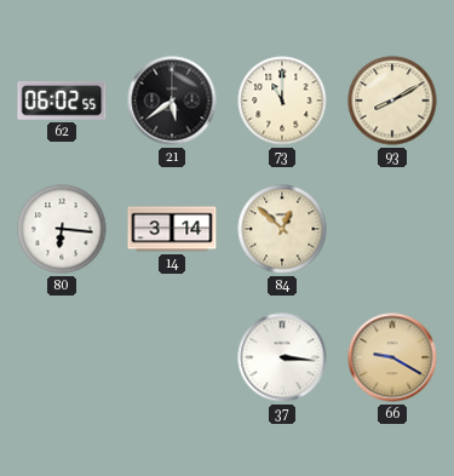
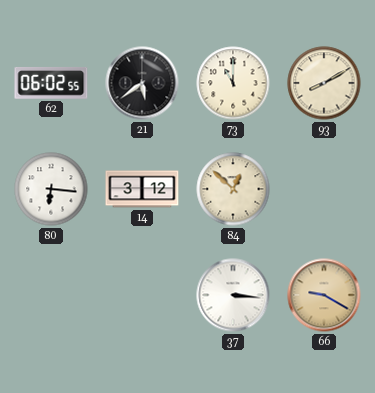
14: 3:14 -> 3:12
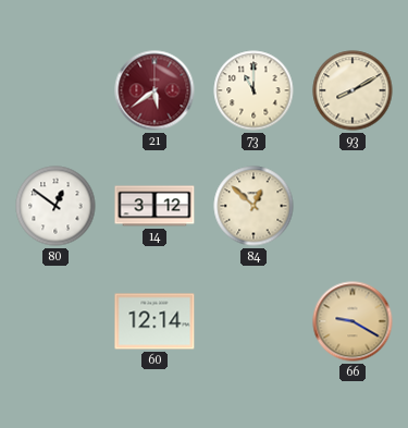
62: 06:02 -> none
21 dial: black -> burgundy
80: 6:16 -> 12:51
60: none -> 12:14
37: 3:16 -> none
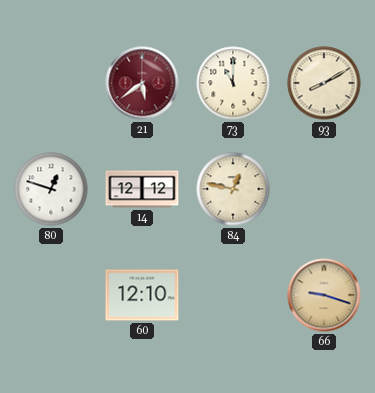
80: 12:51 -> 12:48
14: 3:12 -> 12:12
84: 12:52 -> 12:47
60: 12:14 -> 12:10
66: 9:20 -> 9:18
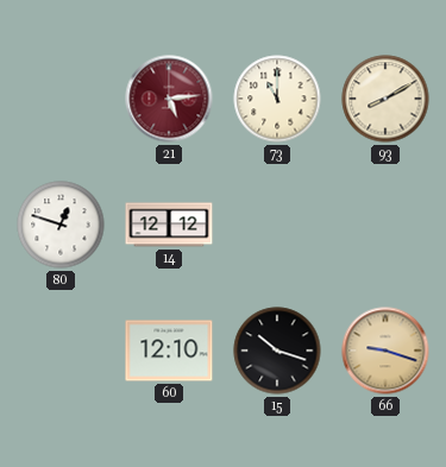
21: 5:39 -> 5:14
84: 12:47 -> none
15: none -> 10:18
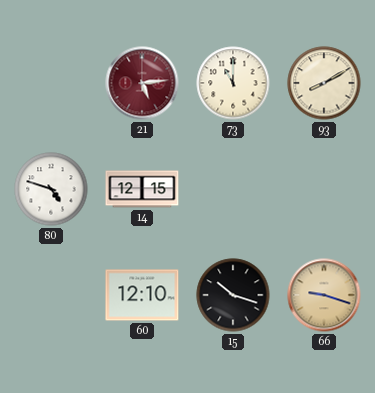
80: 12:48 -> 4:48
14: 12:12 -> 12:15
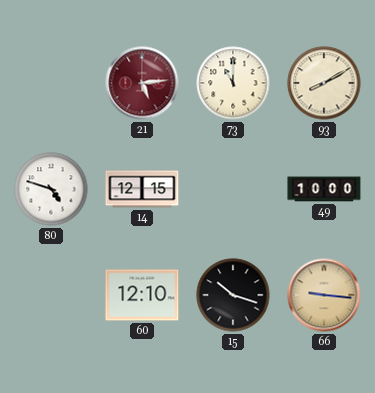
49: none -> 10:00
66: 9:18 -> 9:16
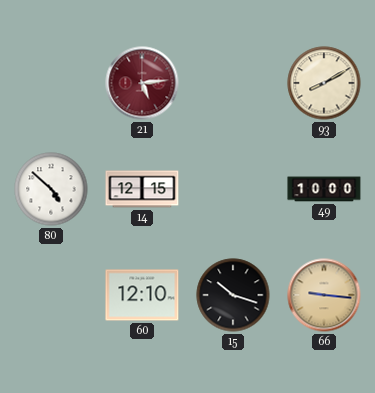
73: 11:00 -> none
80: 4:48 -> 4:52
